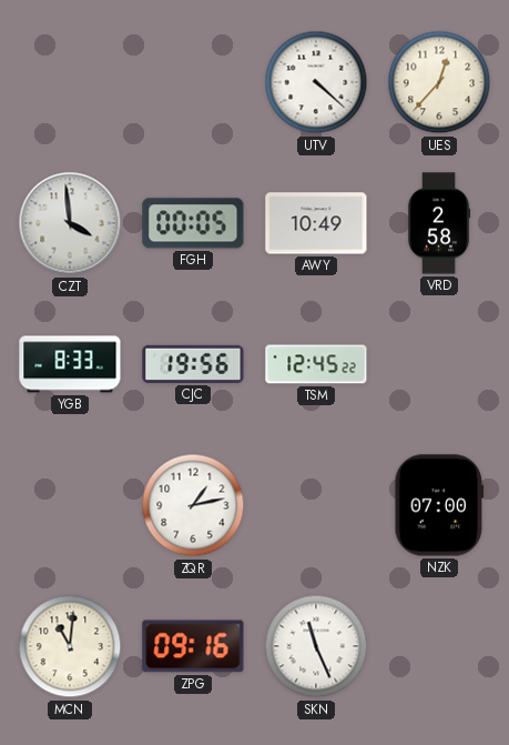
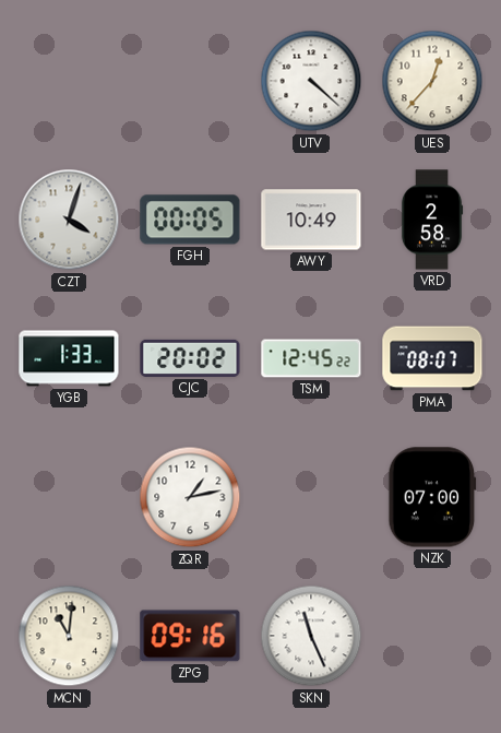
CZT: 3:59 -> 4:03
YGB: 8:33 -> 1:33
CJC: 19:56 -> 20:02
PMA: none -> 08:07
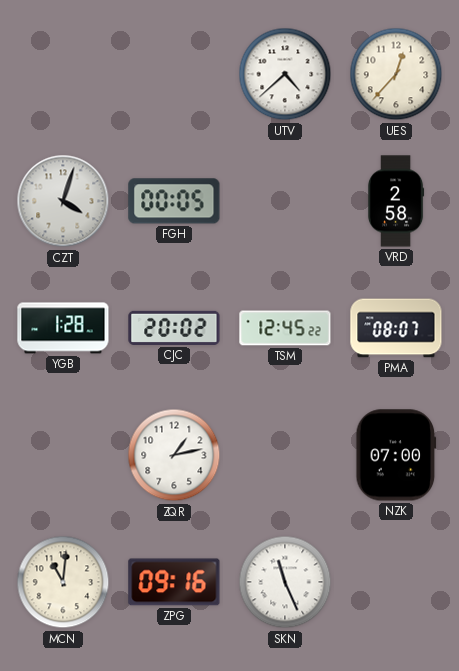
UTV: 4:22 -> 4:38
AWY: 10:49 -> none
YGB: 1:33 -> 1:28
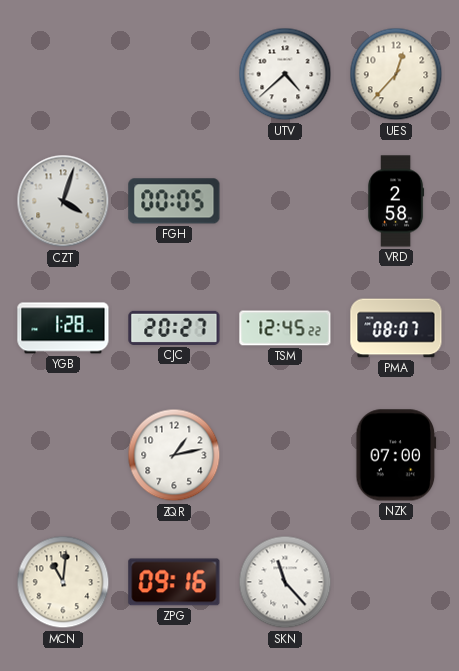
CJC: 20:02 -> 20:27
SKN: 11:26 -> 11:23
